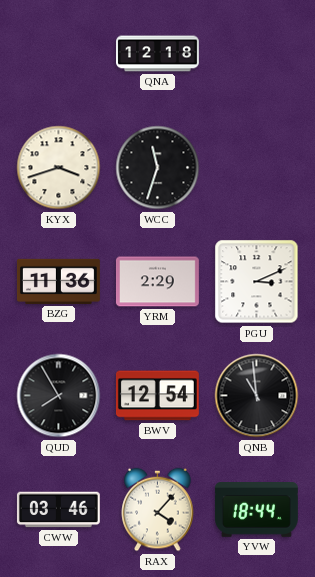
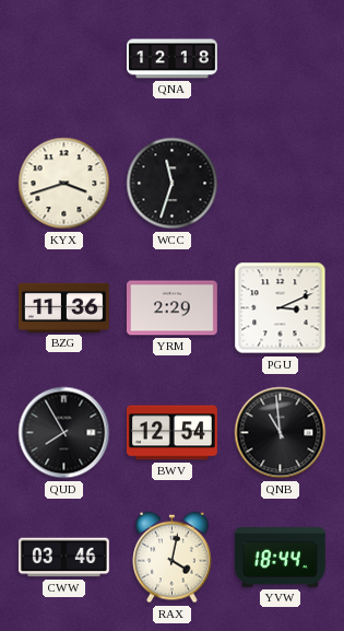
RAX: 4:07 -> 4:02
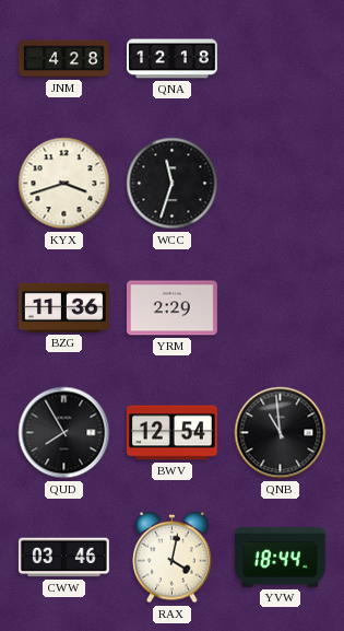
JNM: none -> 4:28
PGU: 3:11 -> none
